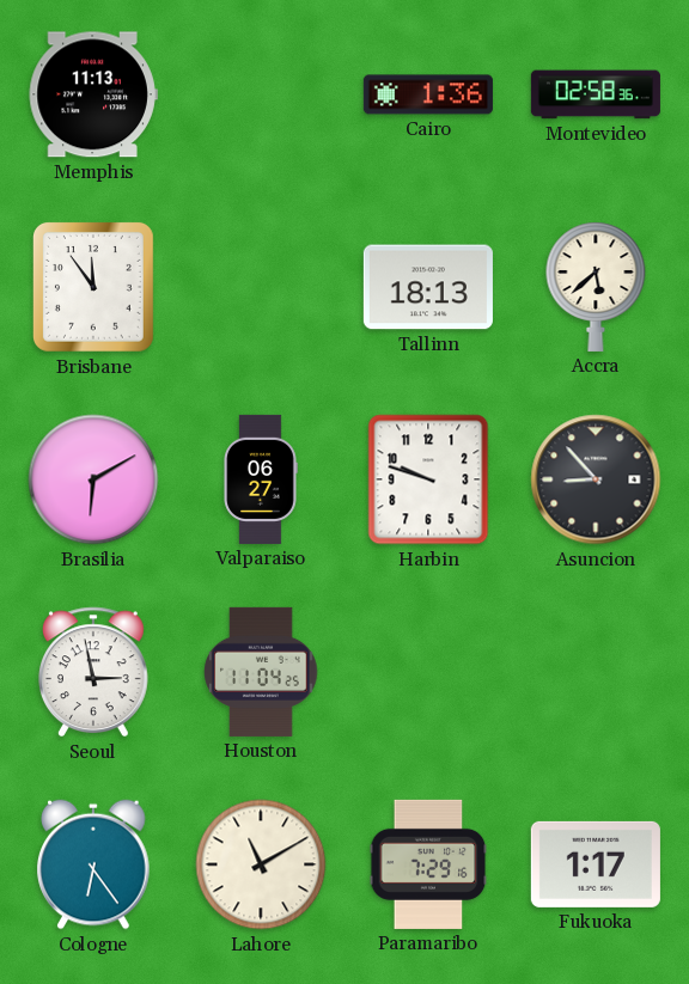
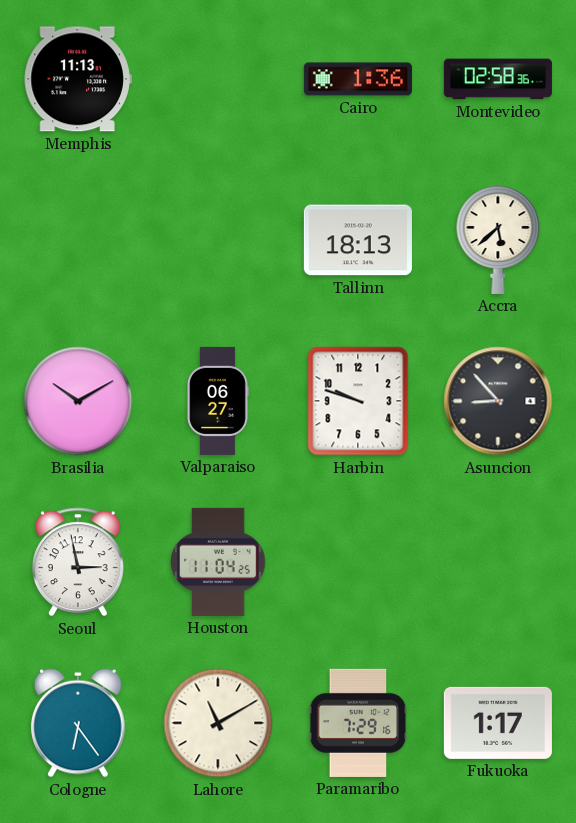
Brisbane: 11:54 -> none
Brasilia: 6:10 -> 10:10
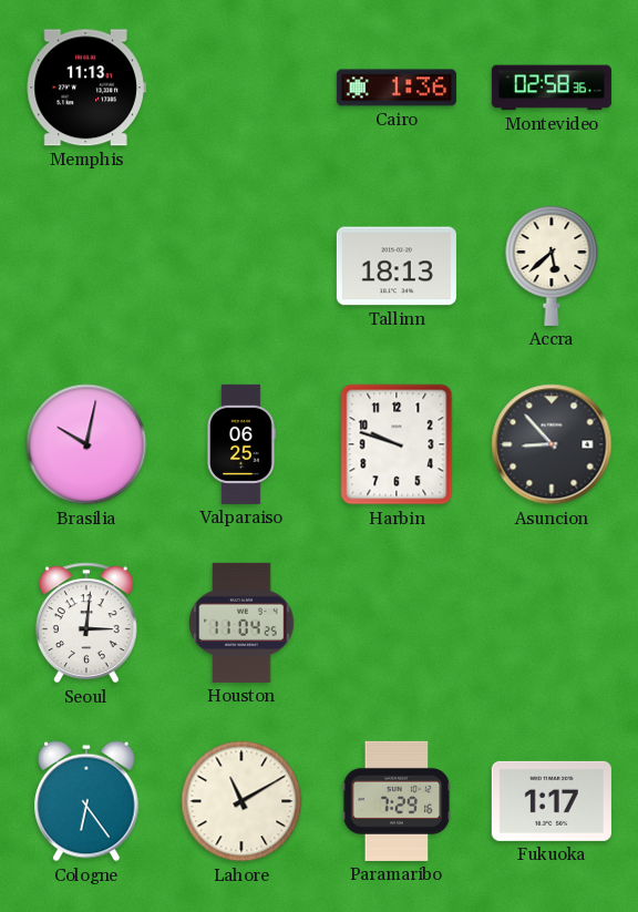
Brasilia: 10:10 -> 10:02
Valparaiso: 06:27 -> 06:25
Seoul: 2:58 -> 3:01
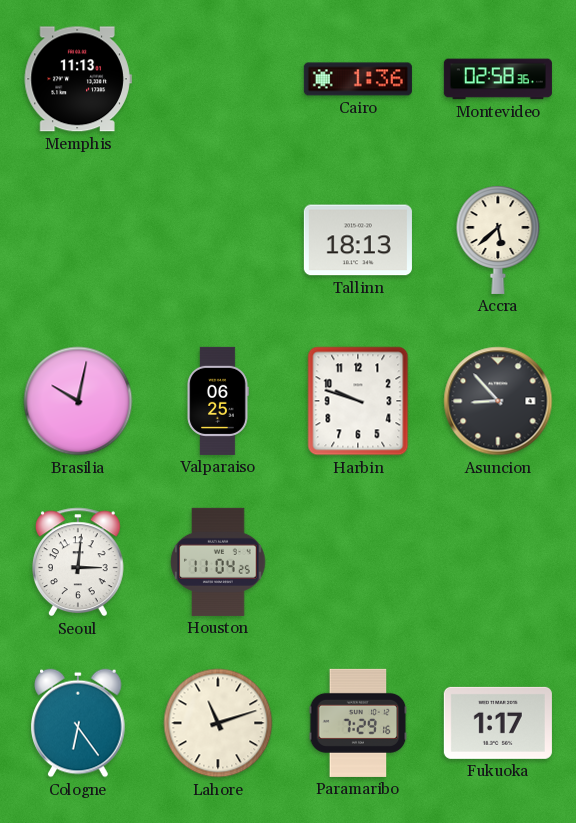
Lahore: 11:10 -> 11:12
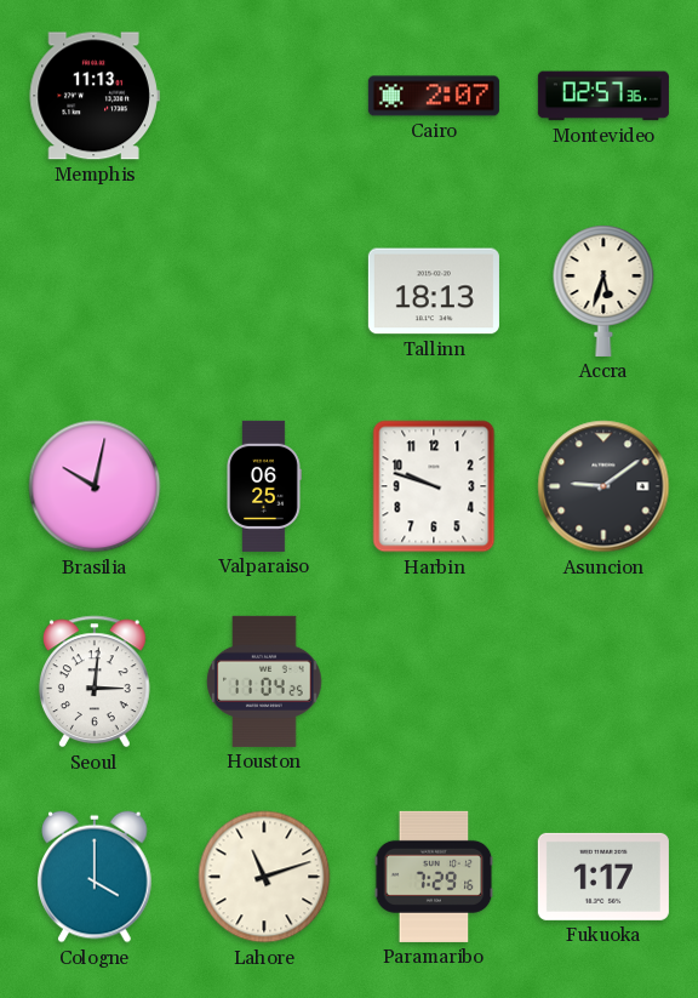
Cairo: 1:36 -> 2:07
Montevideo: 02:58 -> 02:57
Accra: 5:38 -> 5:33
Asuncion: 8:53 -> 9:09
Cologne: 6:24 -> 4:00
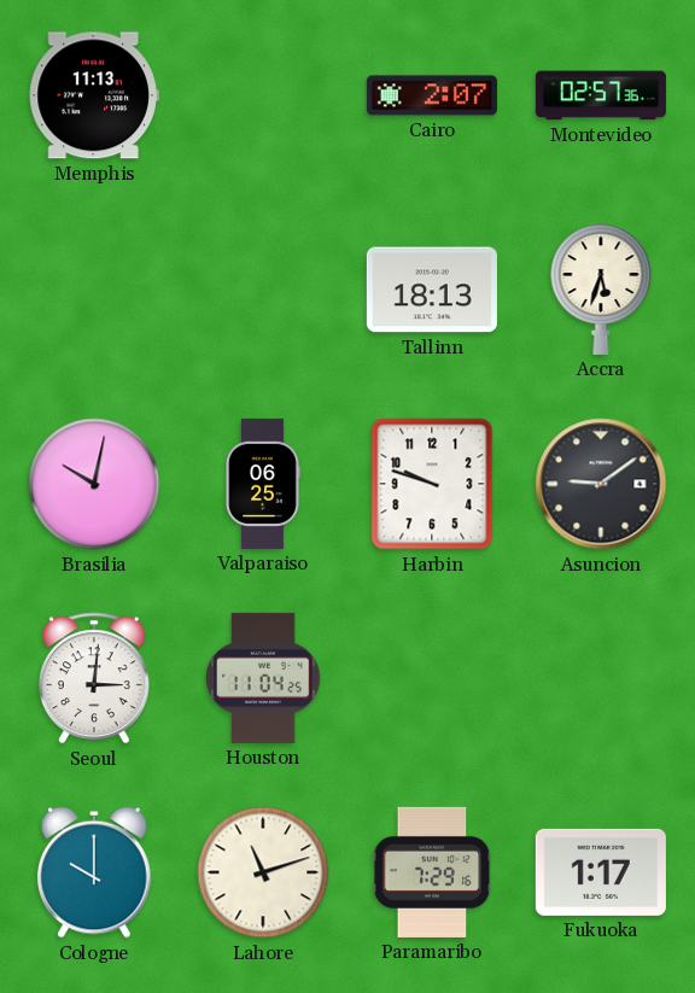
Cologne: 4:00 -> 10:00
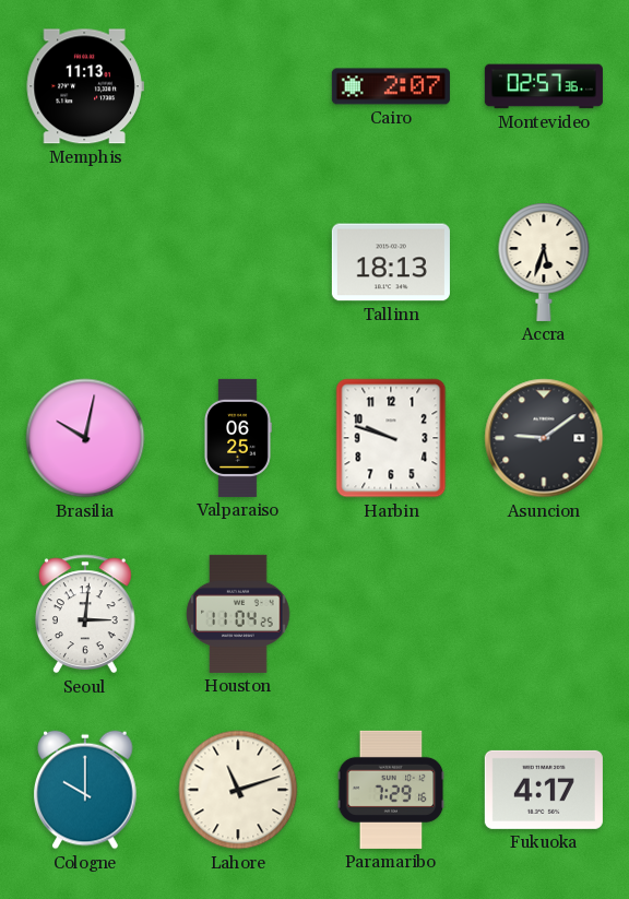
Fukuoka: 1:17 -> 4:17
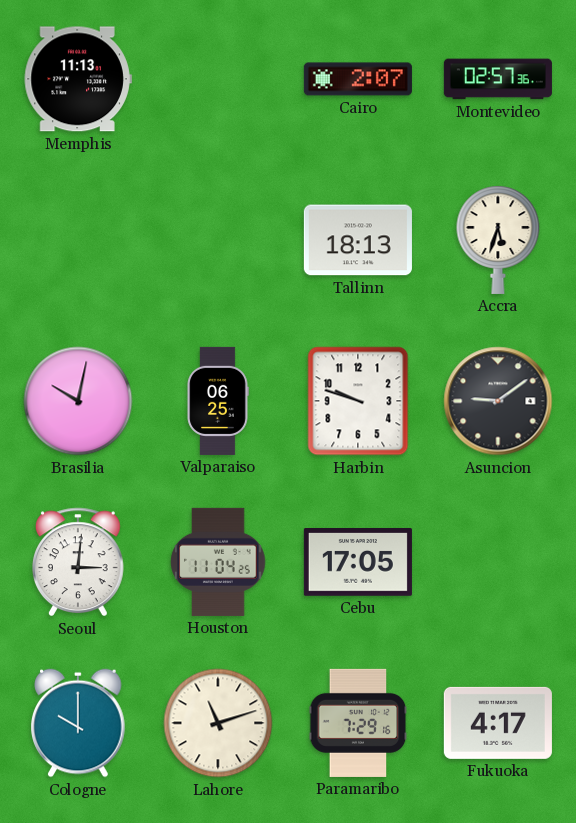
Cebu: none -> 17:05
